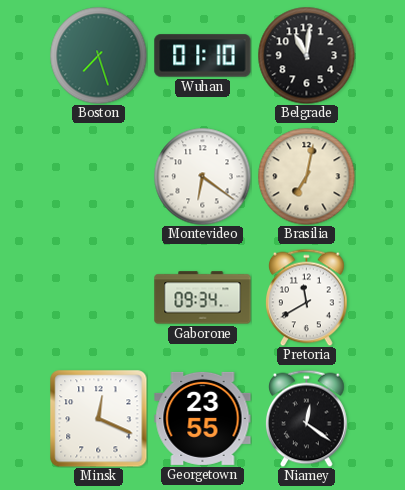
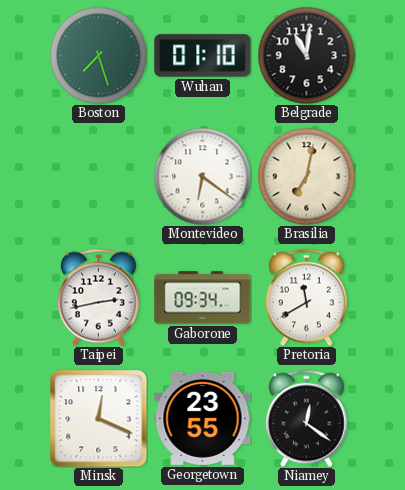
Taipei: none -> 2:43
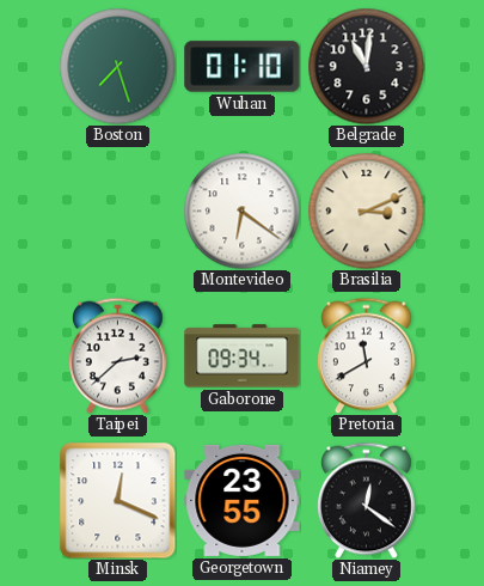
Brasilia: 7:02 -> 3:11
Taipei: 2:43 -> 2:38
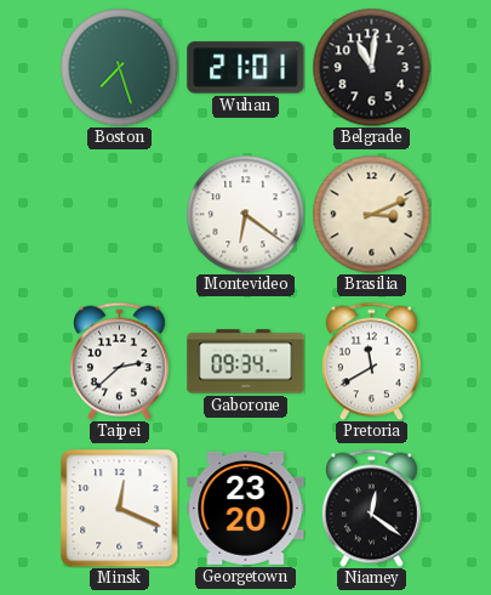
Wuhan: 01:10 -> 21:01
Georgetown: 23:55 -> 23:20
